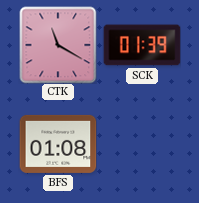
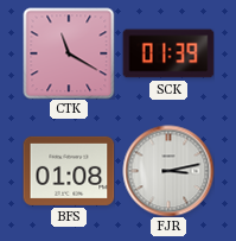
FJR: none -> 3:13
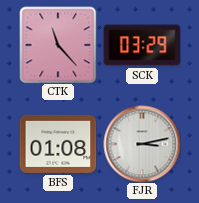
CTK: 11:20 -> 11:23
SCK: 01:39 -> 03:29
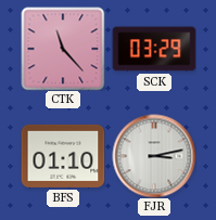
BFS: 01:08 -> 01:10
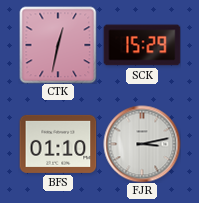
CTK: 11:23 -> 12:32
SCK: 03:29 -> 15:29
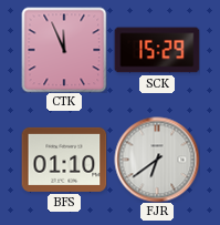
CTK: 12:32 -> 11:56
FJR: 3:13 -> 6:39
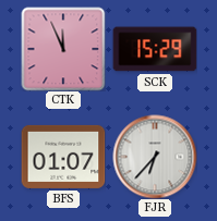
BFS: 01:10 -> 01:07
FJR: 6:39 -> 6:37
